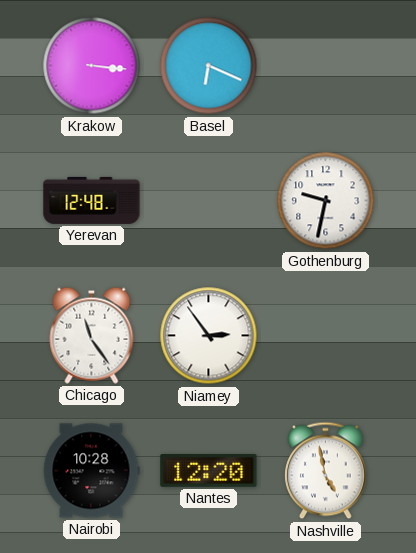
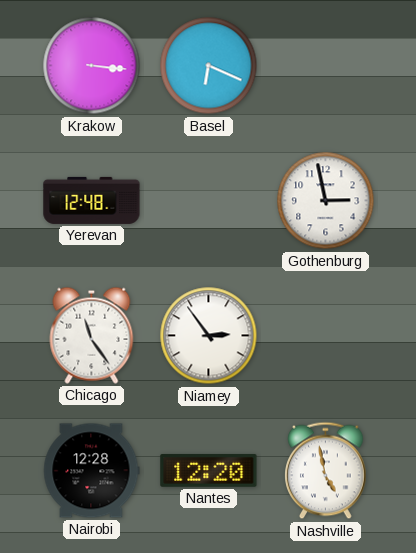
Gothenburg: 9:32 -> 2:58
Nairobi: 10:28 -> 12:28
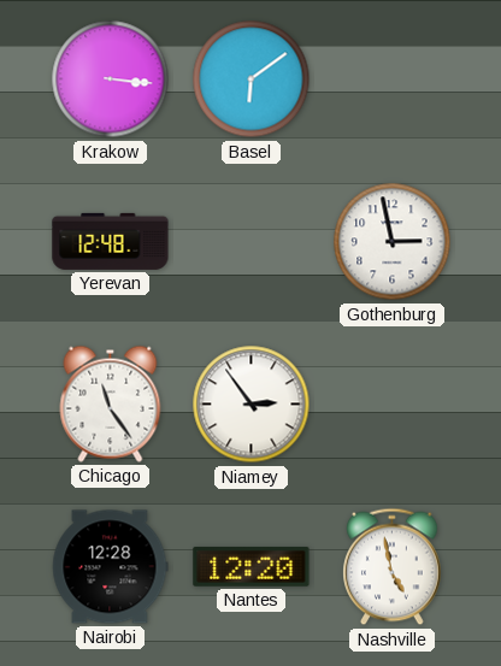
Basel: 6:19 -> 6:09
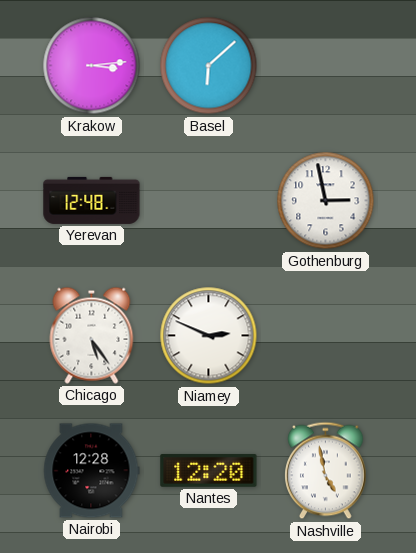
Krakow: 3:16 -> 3:14
Basel: 6:09 -> 6:08
Chicago: 11:24 -> 5:24
Niamey: 2:54 -> 2:49
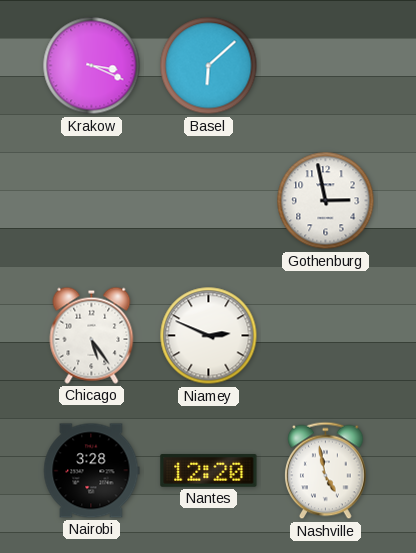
Krakow: 3:14 -> 3:19
Yerevan: 12:48 -> none
Nairobi: 12:28 -> 3:28
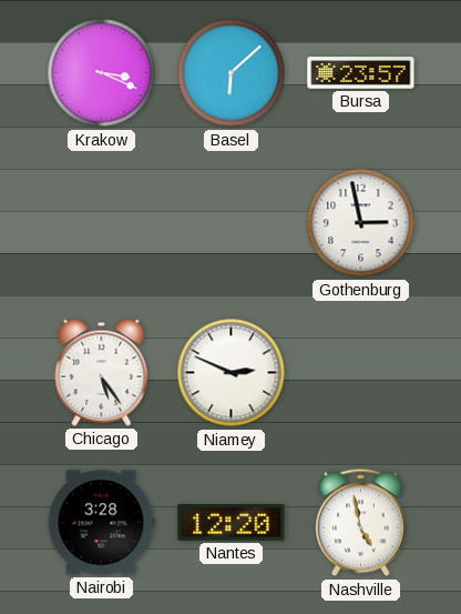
Bursa: none -> 23:57
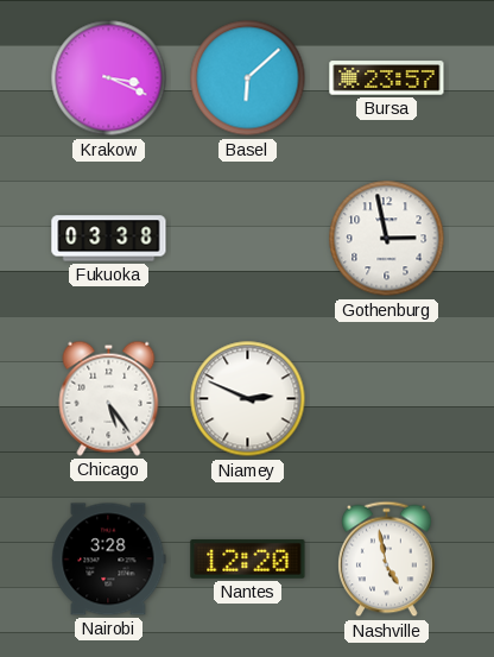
Fukuoka: none -> 03:38
